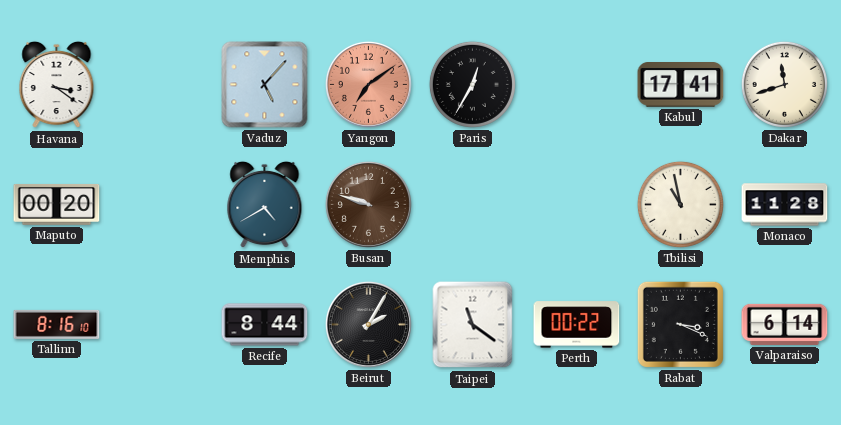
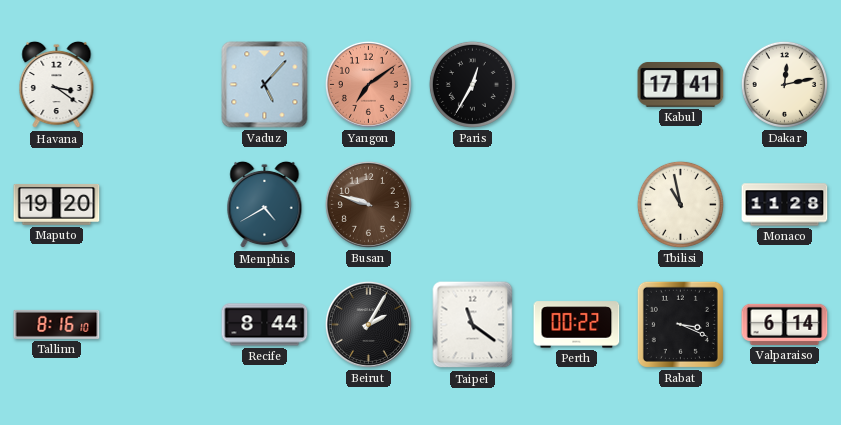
Dakar: 11:42 -> 12:13
Maputo: 00:20 -> 19:20
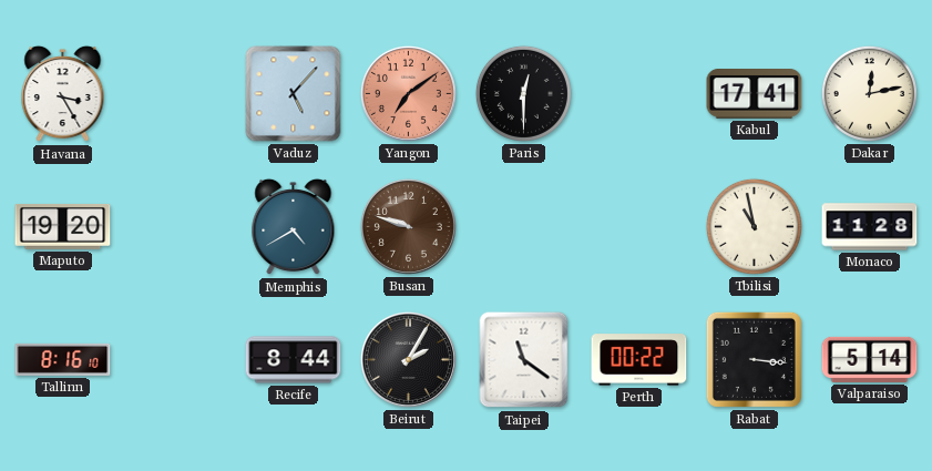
Havana: 3:21 -> 3:25
Paris: 12:35 -> 12:30
Rabat: 3:19 -> 3:16
Valparaiso: 6:14 -> 5:14
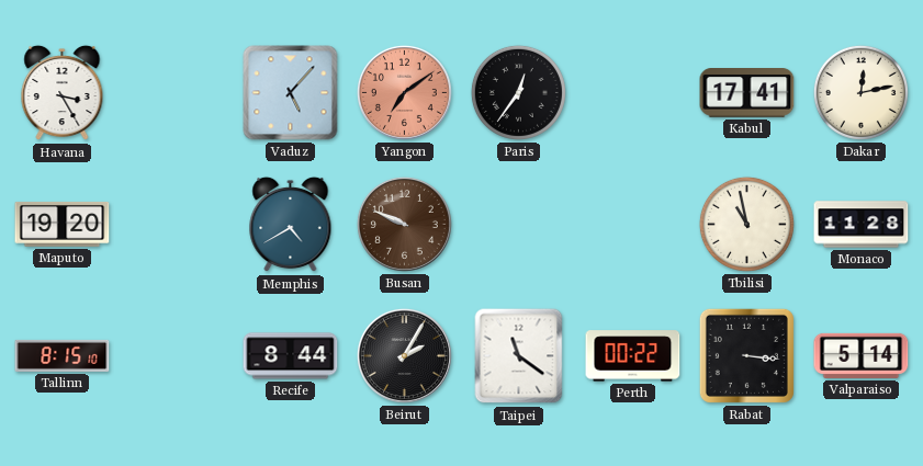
Paris: 12:30 -> 12:36
Busan: 9:48 -> 9:49
Tallinn: 8:16 -> 8:15
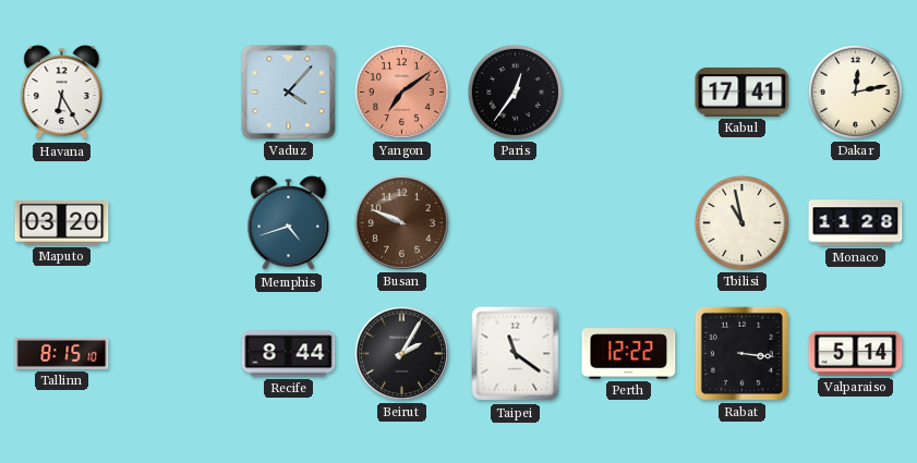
Havana: 3:25 -> 6:25
Vaduz: 5:07 -> 4:07
Maputo: 19:20 -> 03:20
Memphis: 4:40 -> 4:42
Perth: 00:22 -> 12:22
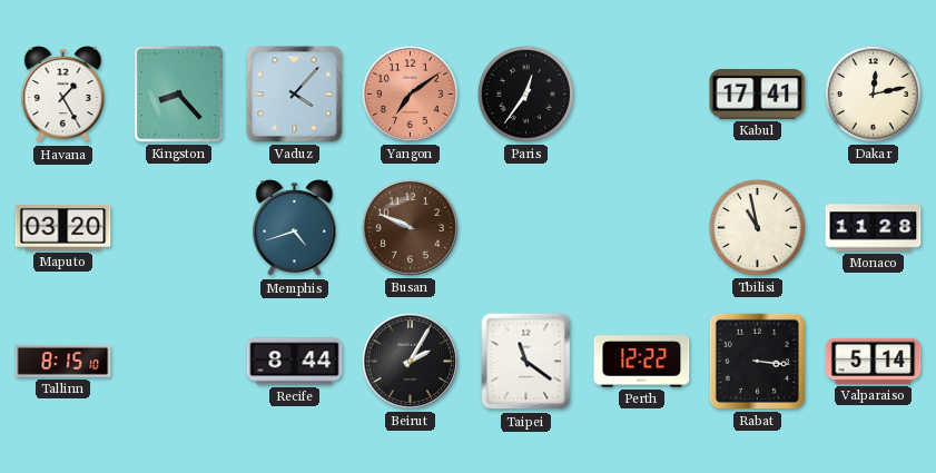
Havana: 6:25 -> 1:25
Kingston: none -> 8:23
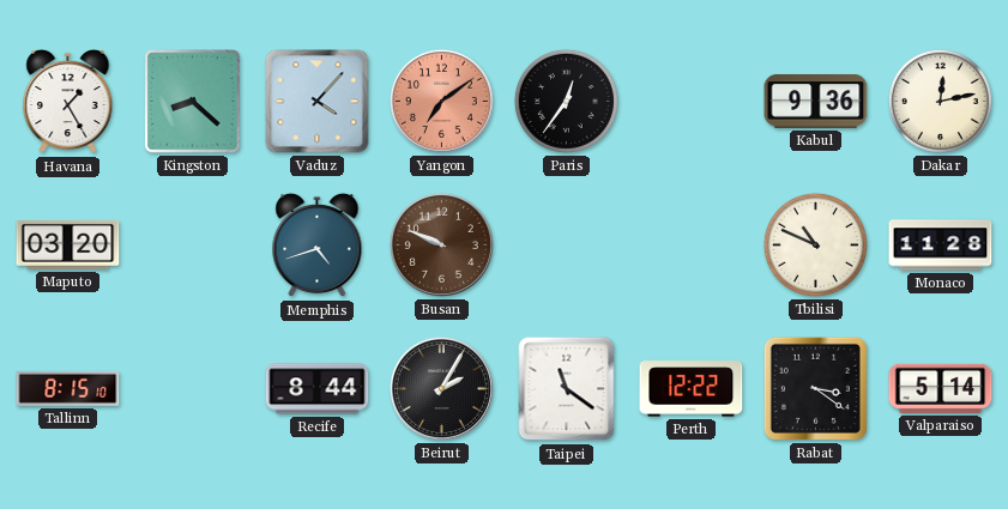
Kingston: 8:23 -> 8:22
Kabul: 17:41 -> 9:36
Tbilisi: 10:58 -> 10:49
Rabat: 3:16 -> 3:21
